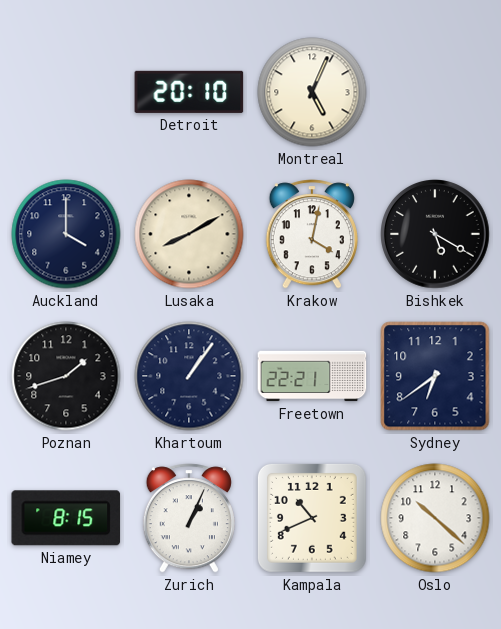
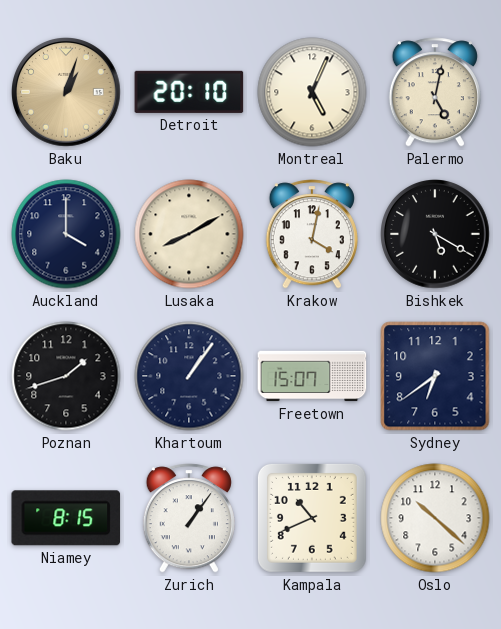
Baku: none -> 1:03
Palermo: none -> 5:02
Freetown: 22:21 -> 15:07
Zurich: 1:04 -> 1:06
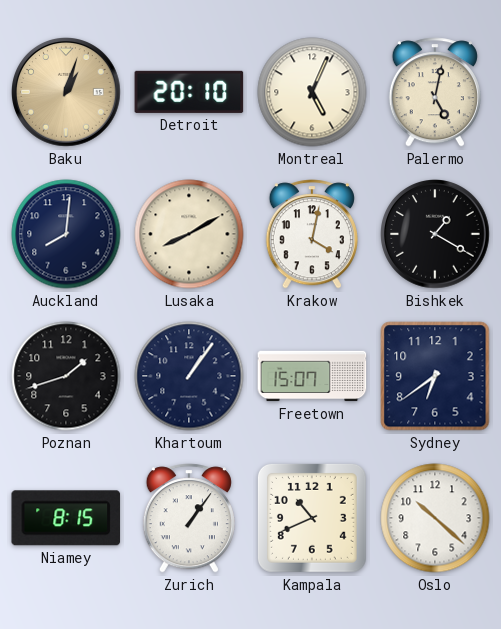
Auckland: 4:00 -> 8:01
Bishkek: 5:20 -> 1:20
